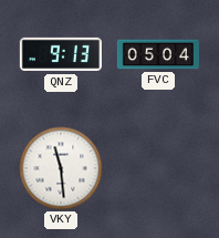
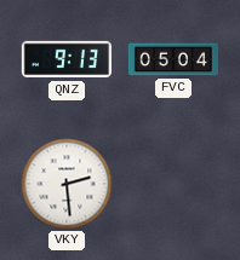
VKY: 11:29 -> 2:29
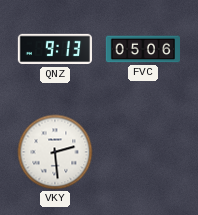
FVC: 05:04 -> 05:06
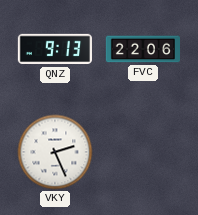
FVC: 05:06 -> 22:06
VKY: 2:29 -> 2:26
